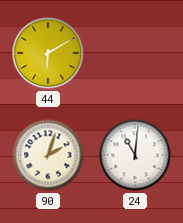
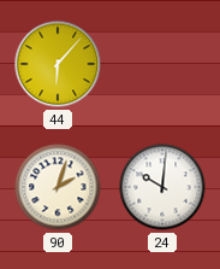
44: 6:10 -> 6:07
24: 11:01 -> 10:01
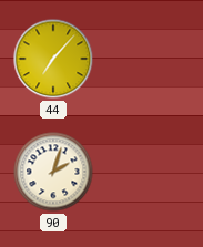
44: 6:07 -> 7:07
24: 10:01 -> none
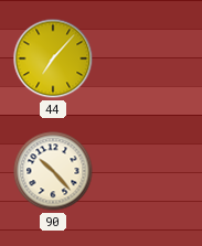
90: 2:03 -> 10:23
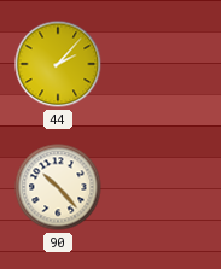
44: 7:07 -> 2:07
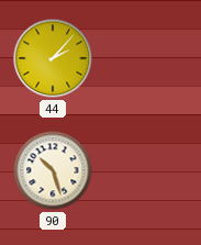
90: 10:23 -> 10:27
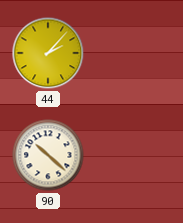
90: 10:27 -> 10:22
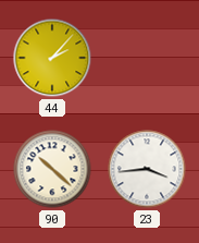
23: none -> 3:44
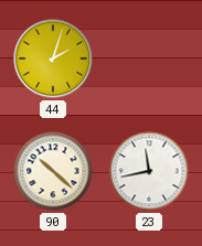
44: 2:07 -> 2:03
23: 3:44 -> 11:43
